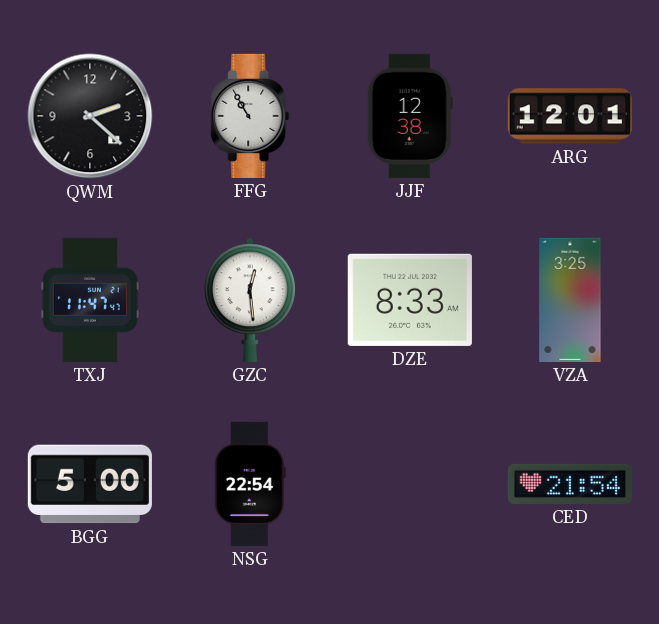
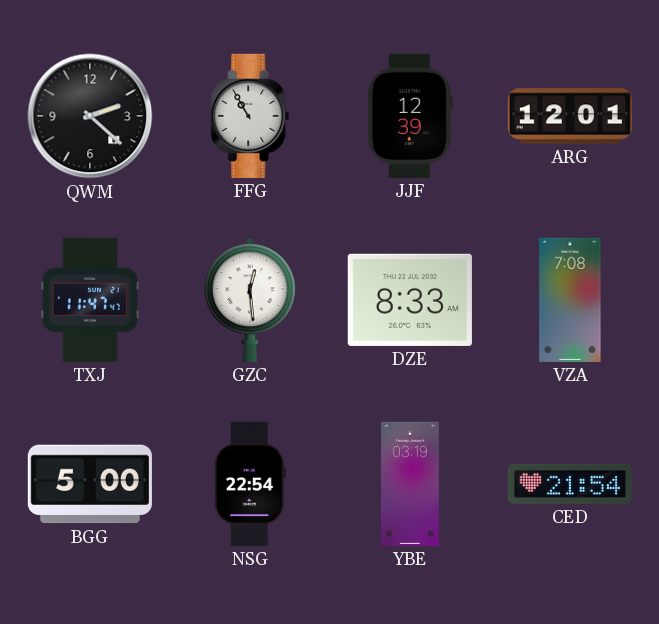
JJF: 12:38 -> 12:39
VZA: 3:25 -> 7:08
YBE: none -> 03:19
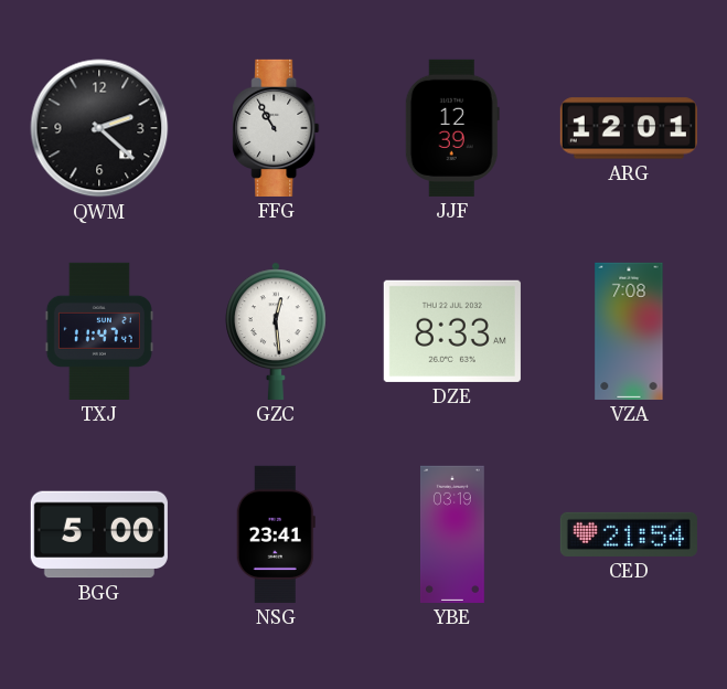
NSG: 22:54 -> 23:41
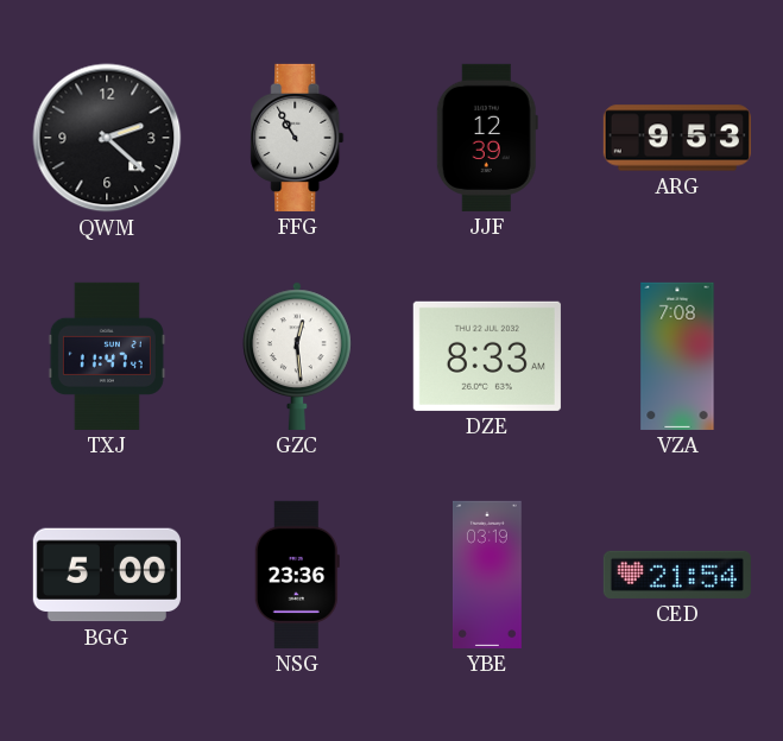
ARG: 12:01 -> 9:53
NSG: 23:41 -> 23:36
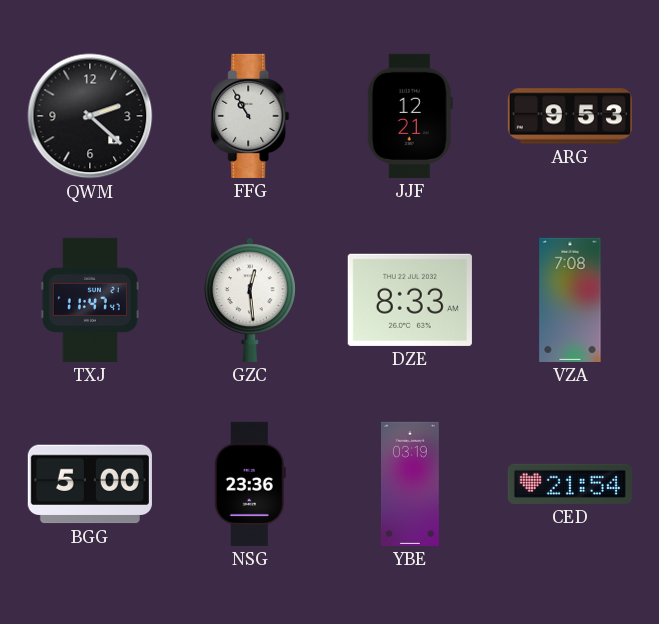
JJF: 12:39 -> 12:21
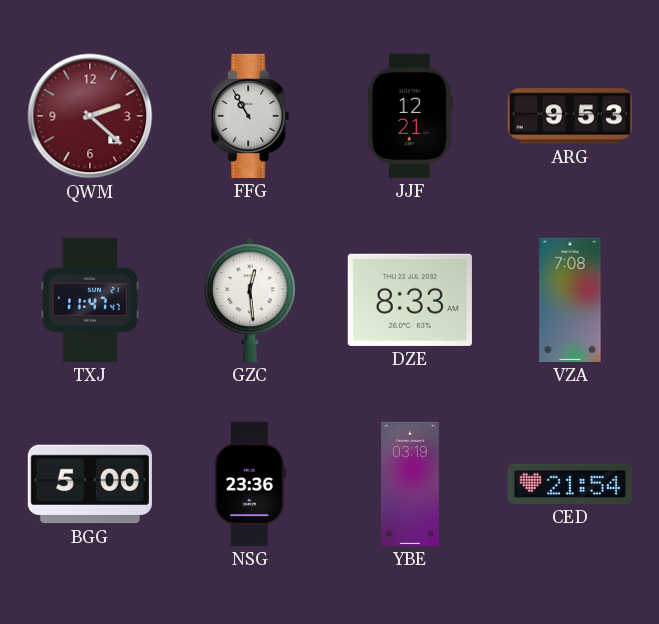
QWM dial: black -> burgundy
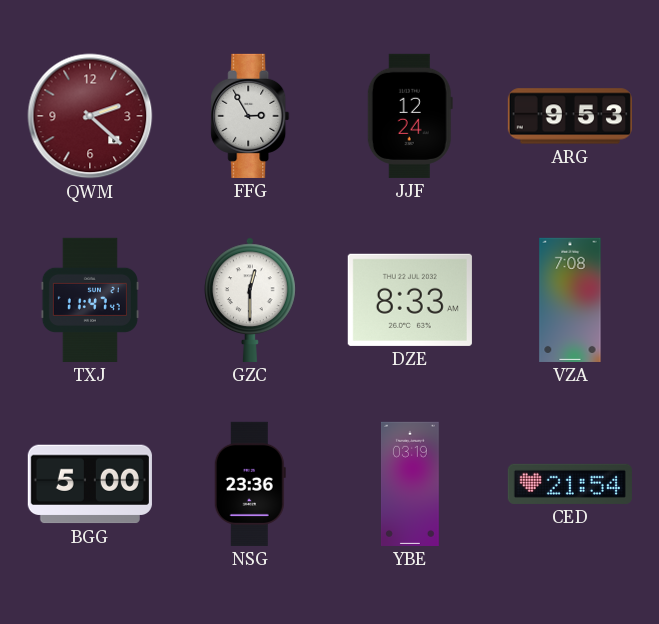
FFG: 10:55 -> 2:55
JJF: 12:21 -> 12:24
GZC: 12:29 -> 12:30
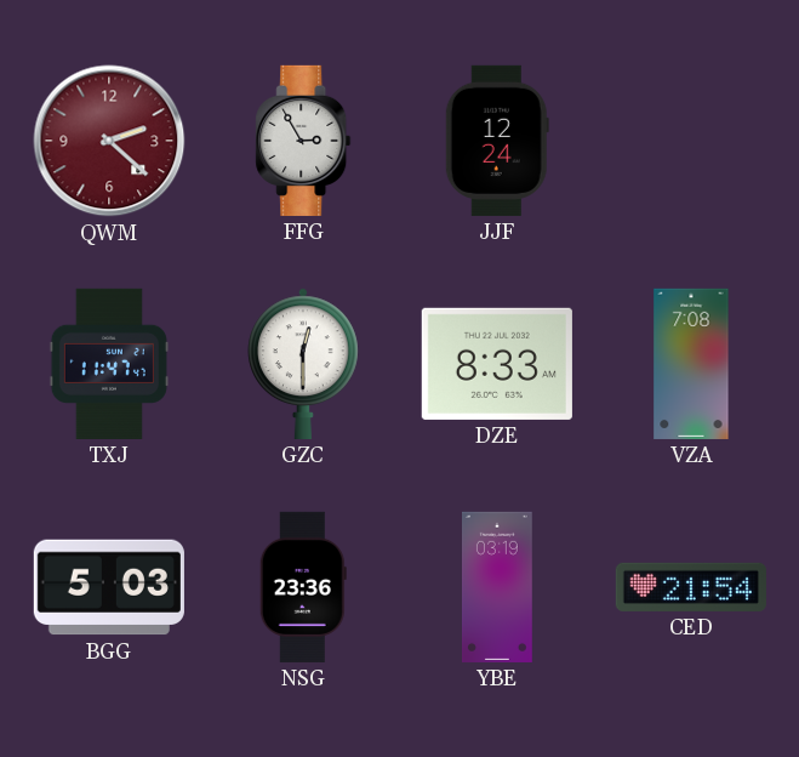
ARG: 9:53 -> none
BGG: 5:00 -> 5:03
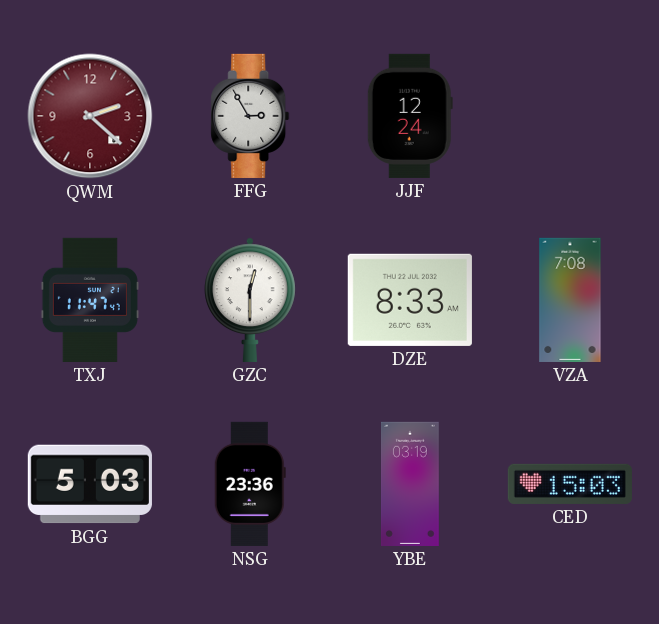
CED: 21:54 -> 15:03
